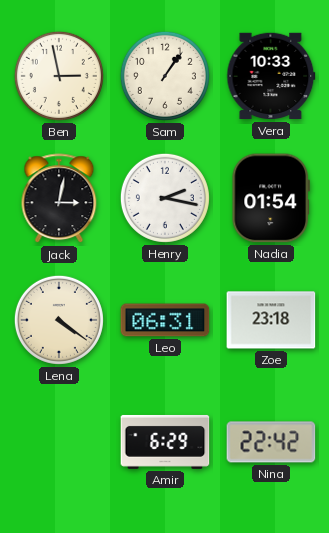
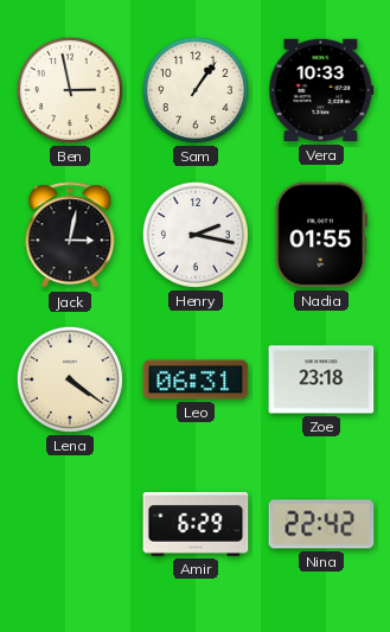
Nadia: 01:54 -> 01:55
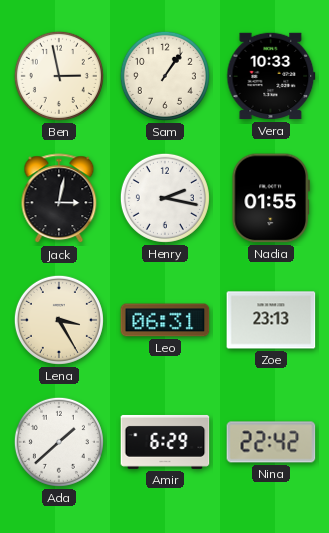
Lena: 4:21 -> 3:25
Zoe: 23:18 -> 23:13
Ada: none -> 1:38
